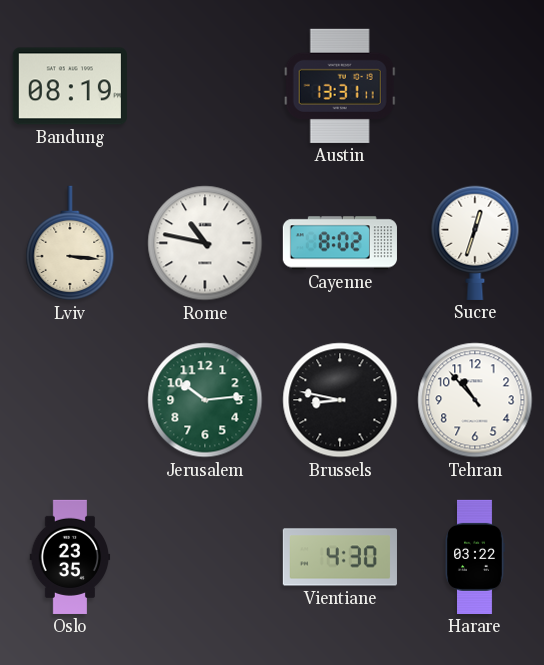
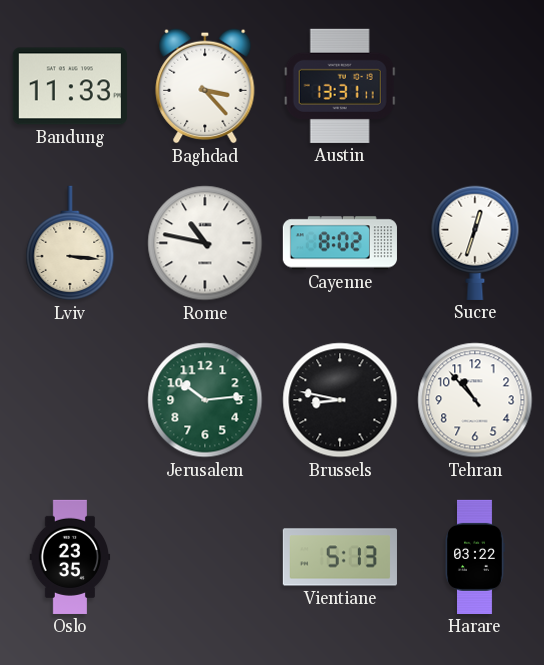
Bandung: 08:19 -> 11:33
Baghdad: none -> 3:23
Vientiane: 4:30 -> 5:13
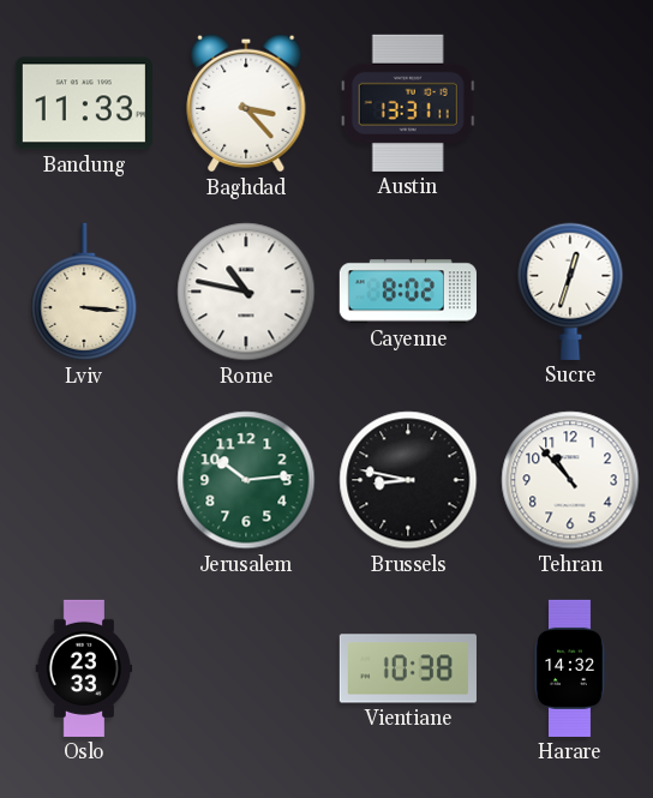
Oslo: 23:35 -> 23:33
Vientiane: 5:13 -> 10:38
Harare: 03:22 -> 14:32
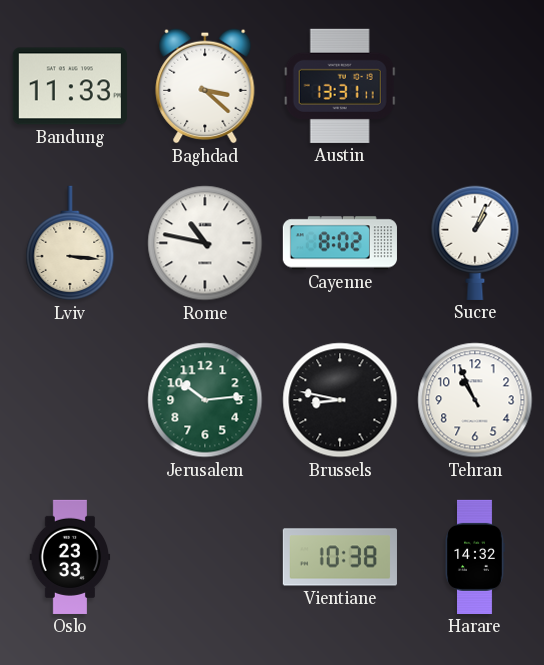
Baghdad: 3:23 -> 3:22
Sucre: 12:33 -> 1:04
Tehran: 10:53 -> 10:56
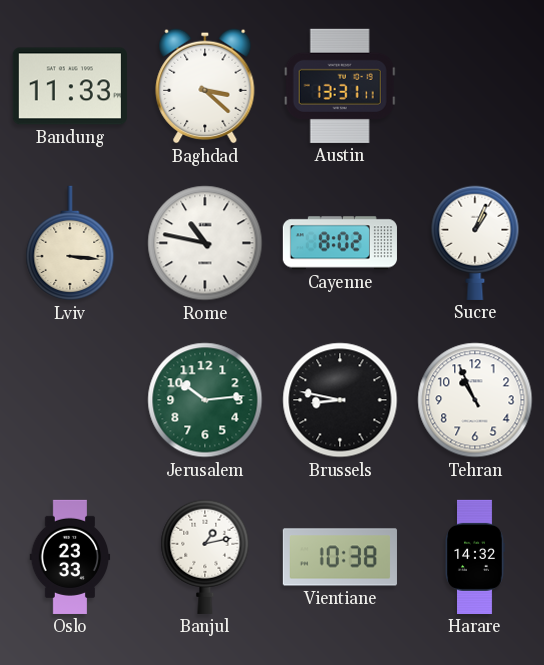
Banjul: none -> 1:13
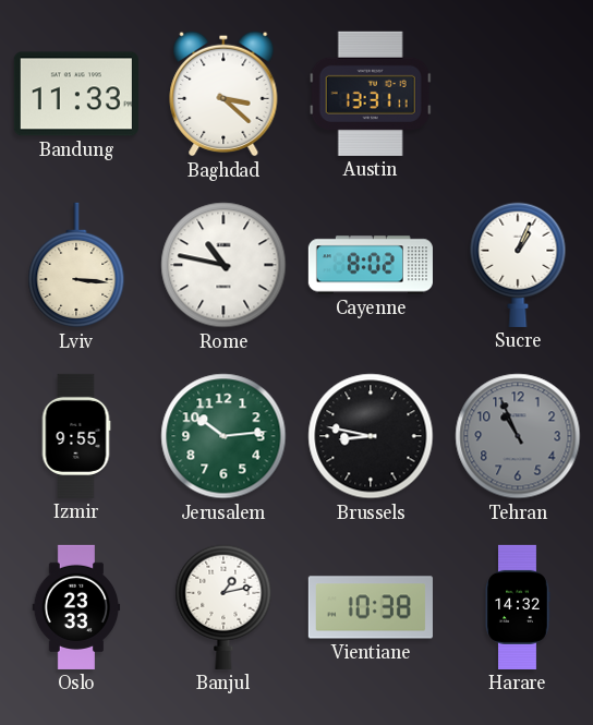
Izmir: none -> 9:55
Tehran dial: white -> grey
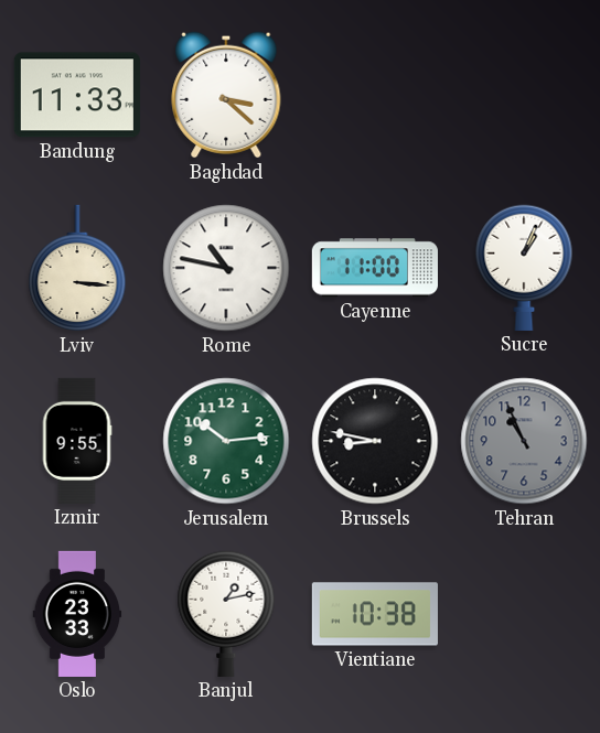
Austin: 13:31 -> none
Cayenne: 8:02 -> 11:00
Harare: 14:32 -> none
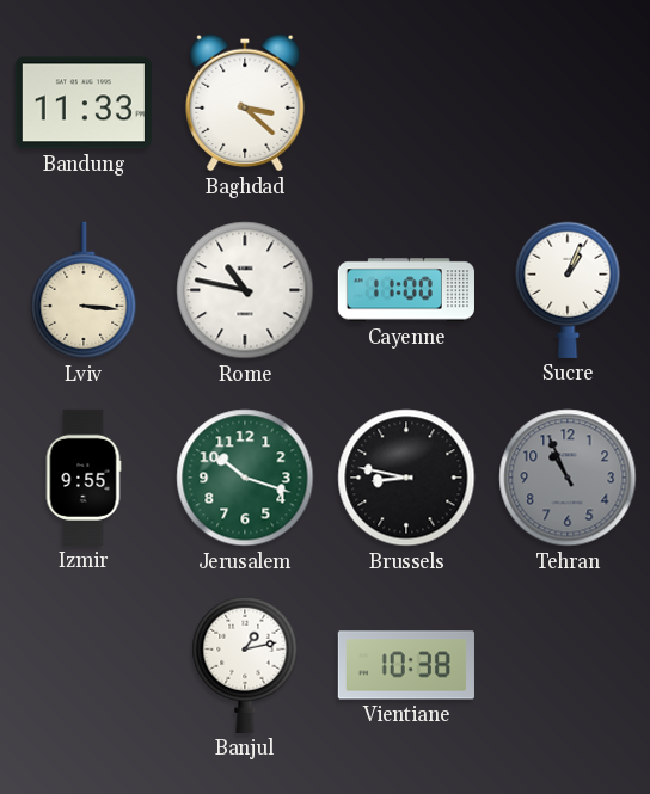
Jerusalem: 10:14 -> 10:18
Oslo: 23:33 -> none
